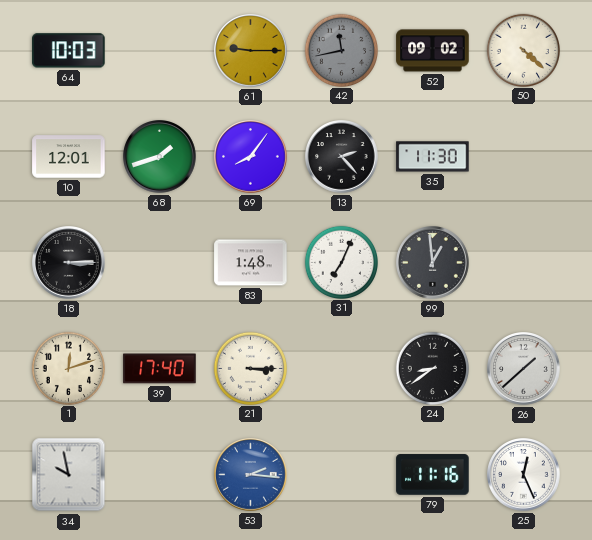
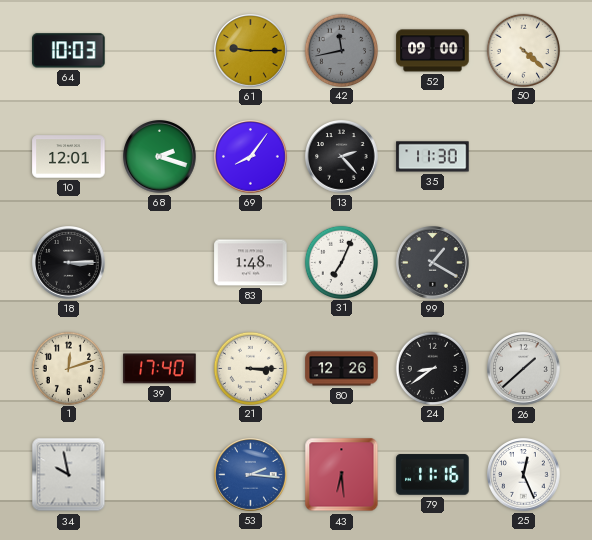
52: 09:02 -> 09:00
68: 1:42 -> 2:18
99: 12:59 -> 1:20
80: none -> 12:26
43: none -> 6:29
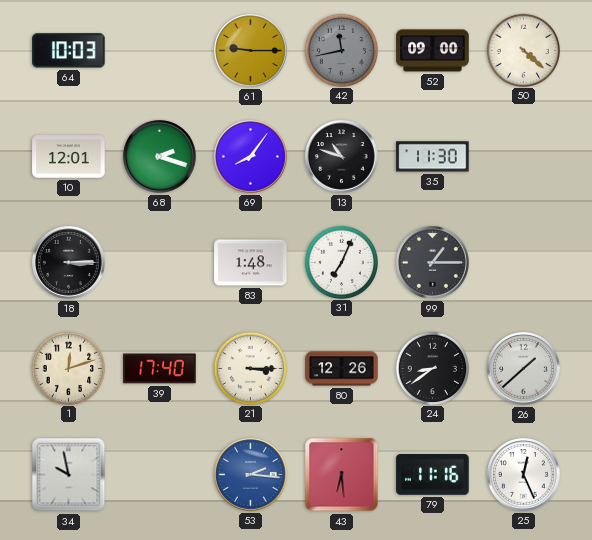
13: 2:23 -> 10:48
99: 1:20 -> 1:15
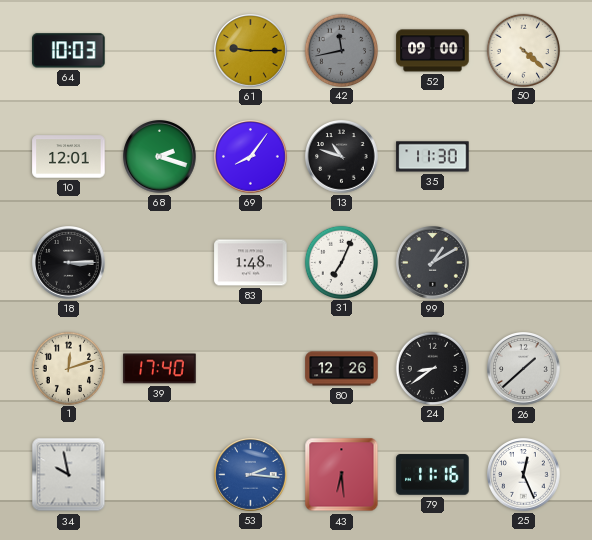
99: 1:15 -> 1:10
21: 3:15 -> none
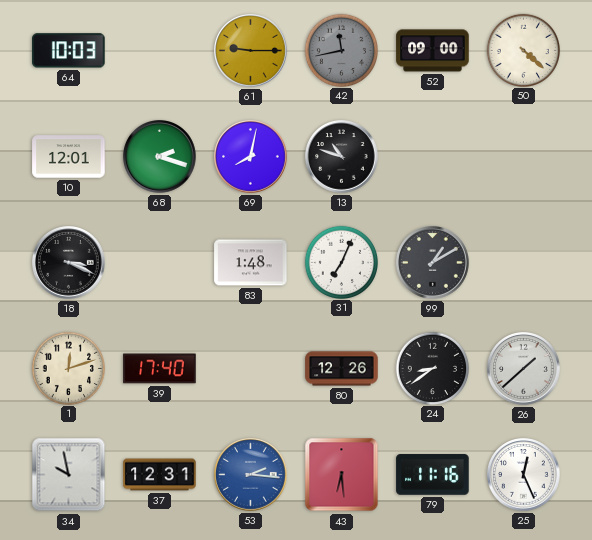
69: 8:06 -> 8:02
35: 11:30 -> none
18: 3:15 -> 3:19
37: none -> 12:31
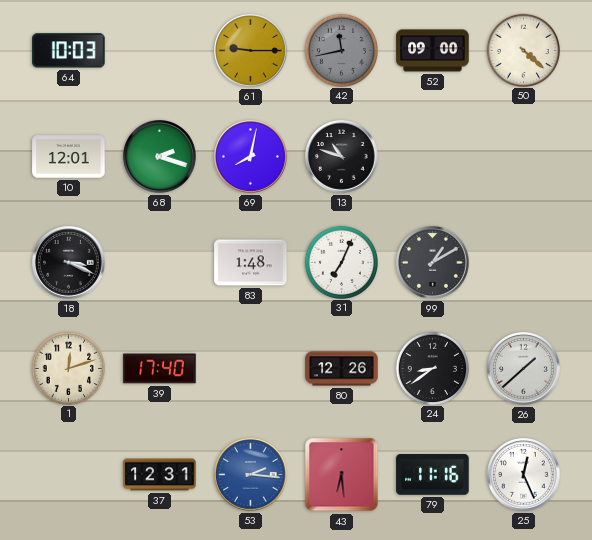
34: 9:58 -> none
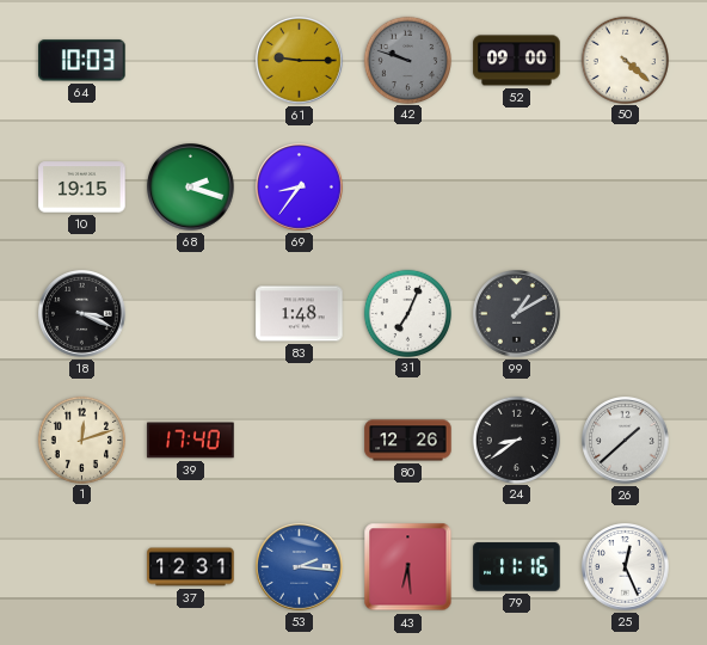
42: 11:43 -> 9:48
10: 12:01 -> 19:15
69: 8:02 -> 8:36
13: 10:48 -> none
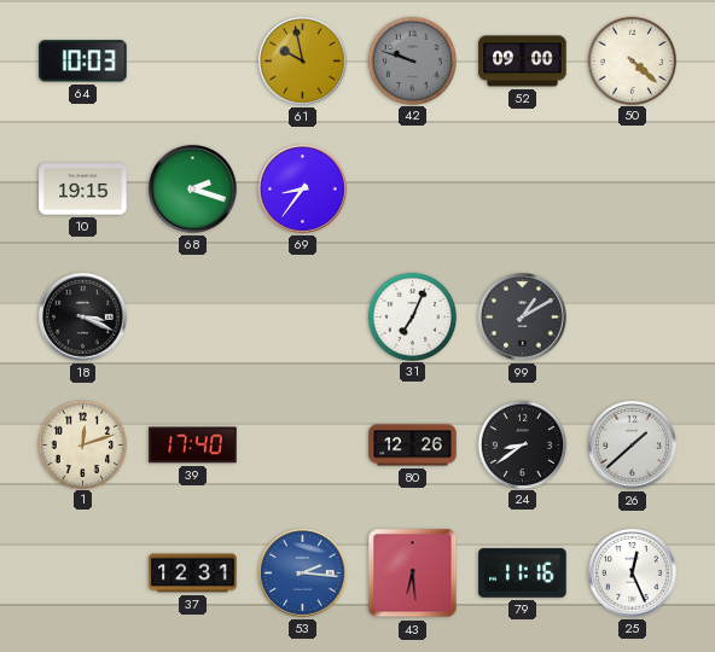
61: 9:15 -> 9:58
83: 1:48 -> none
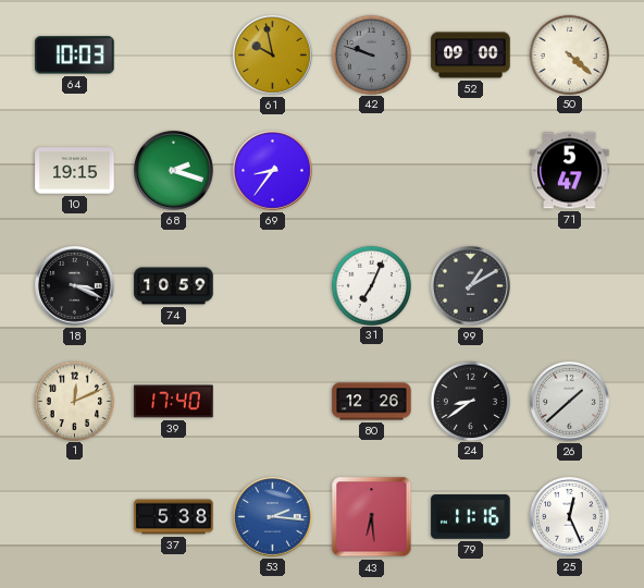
71: none -> 5:47
74: none -> 10:59
1: 12:12 -> 12:11
37: 12:31 -> 5:38
